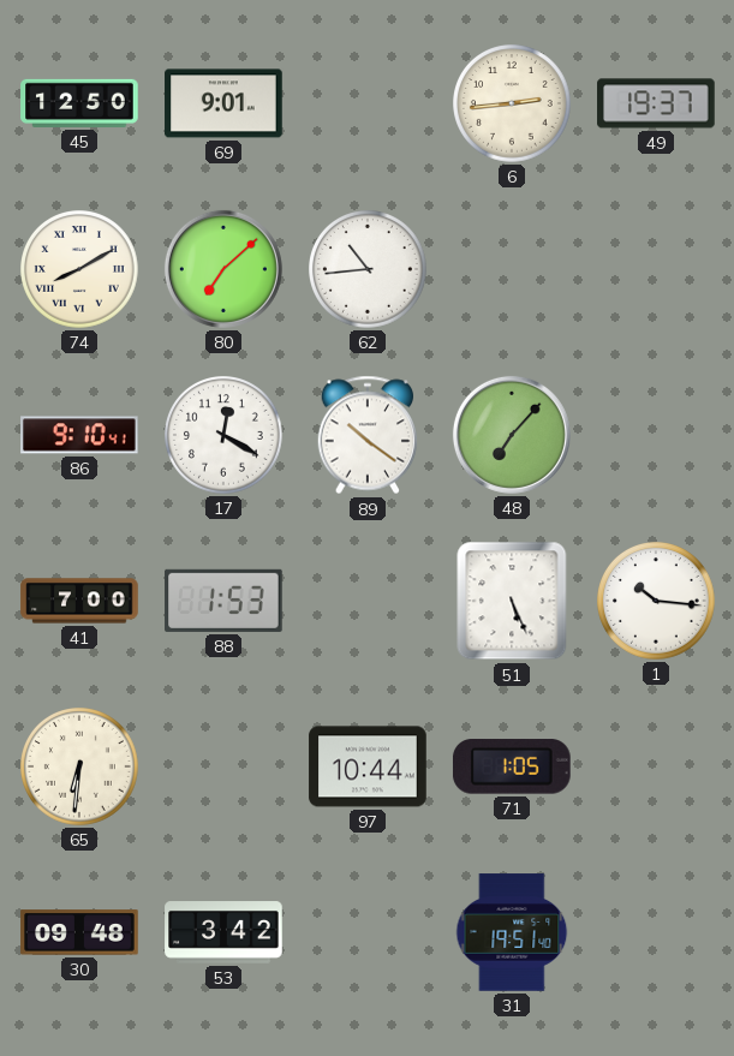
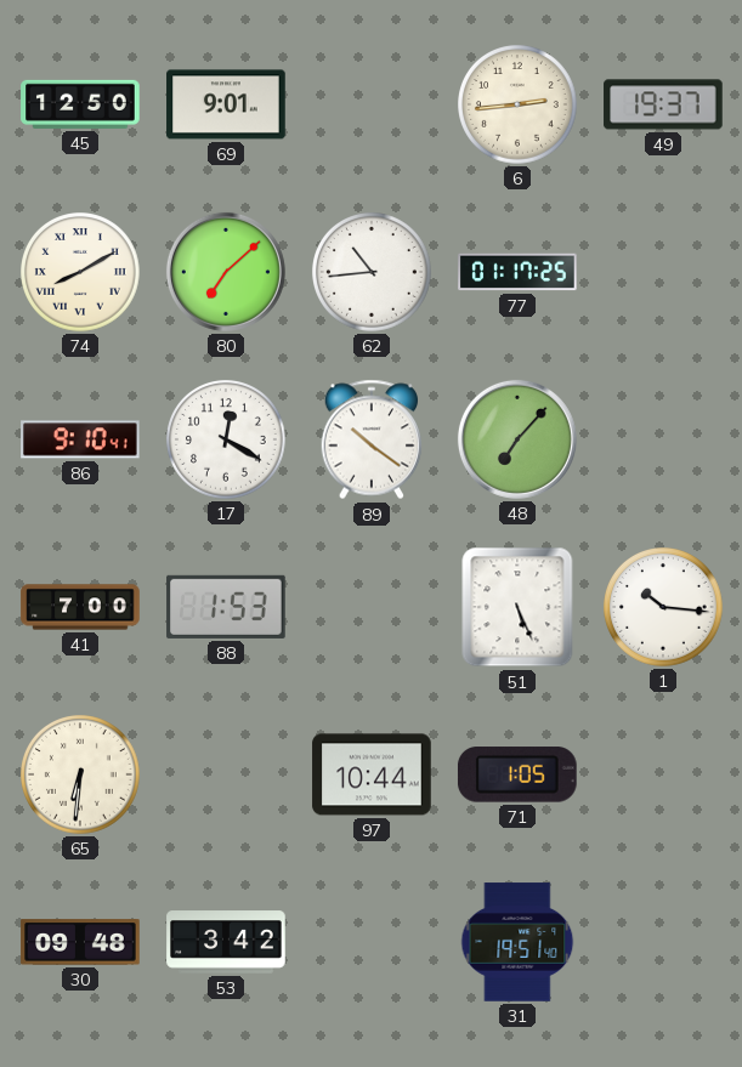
77: none -> 01:17
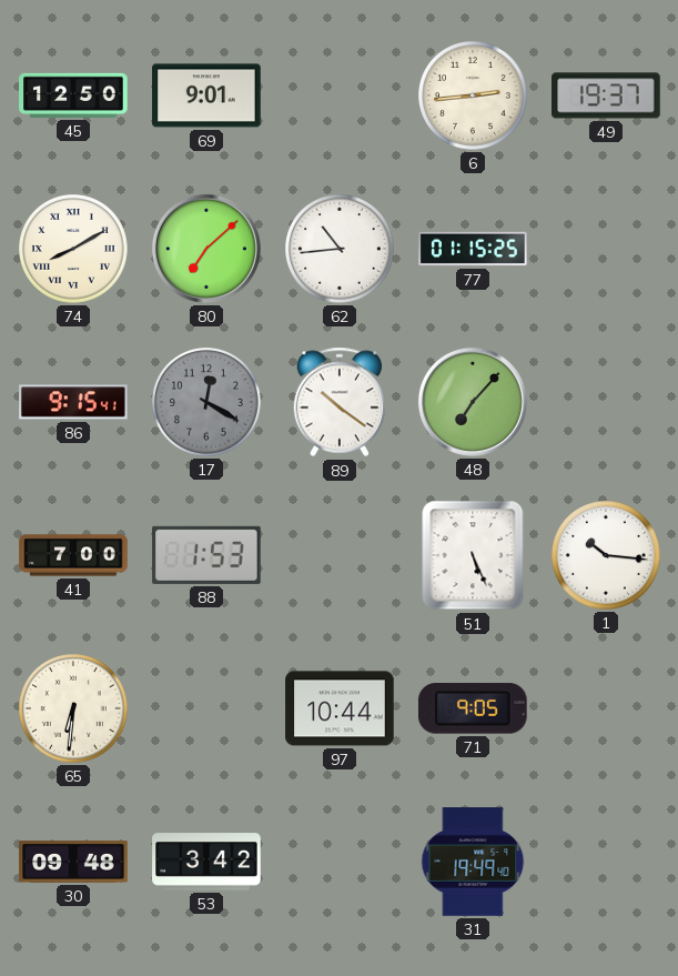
77: 01:17 -> 01:15
86: 9:10 -> 9:15
17 dial: white -> grey
71: 1:05 -> 9:05
31: 19:51 -> 19:49
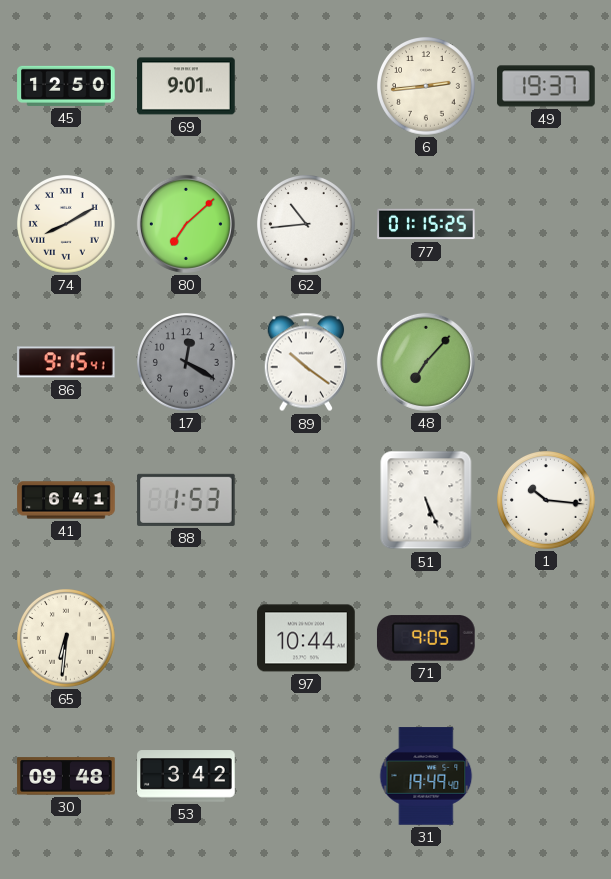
41: 7:00 -> 6:41
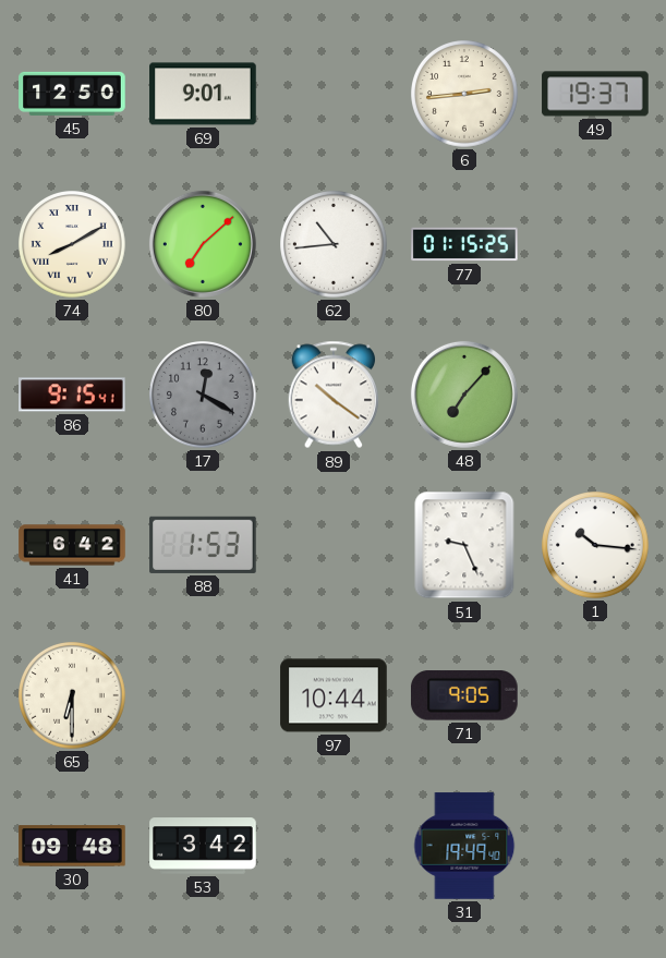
41: 6:41 -> 6:42
51: 5:26 -> 9:26
65: 6:31 -> 6:30
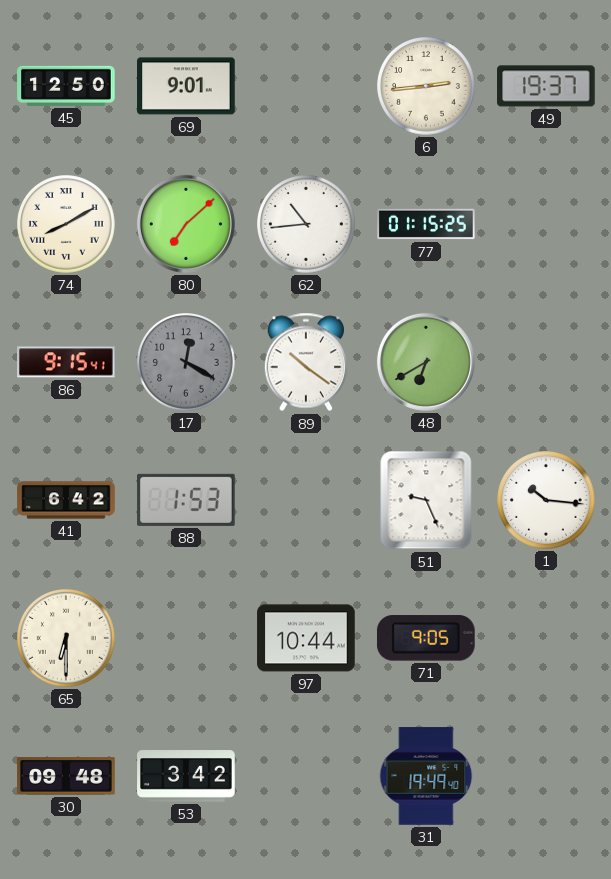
48: 7:07 -> 6:40
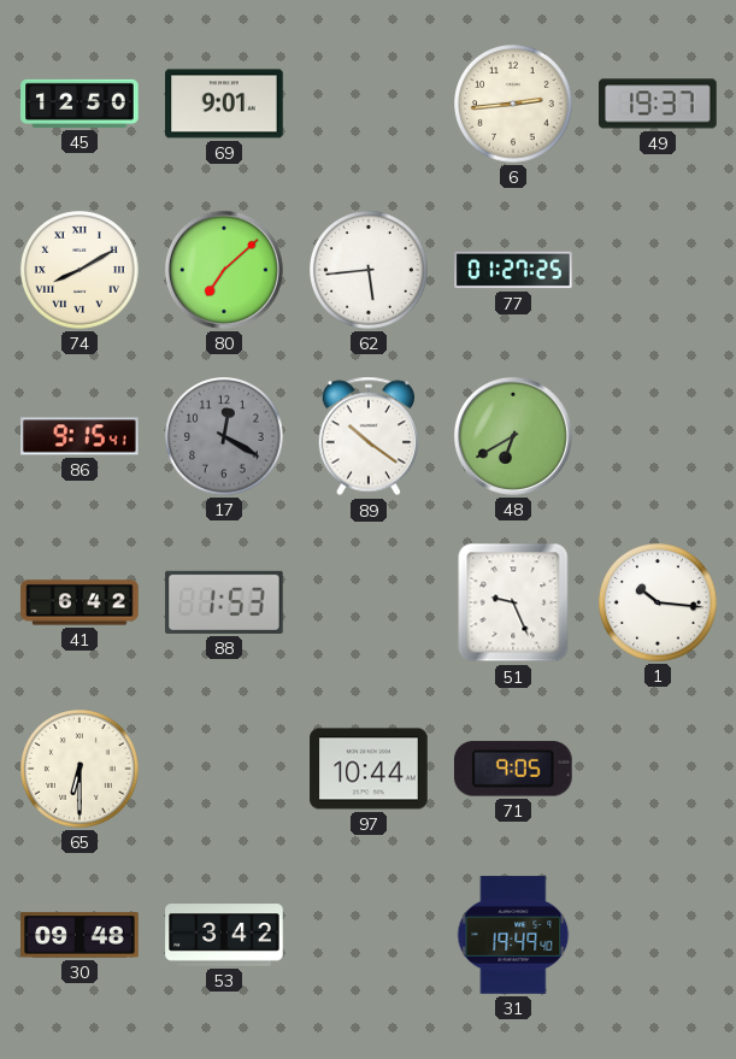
62: 10:44 -> 5:44
77: 01:15 -> 01:27
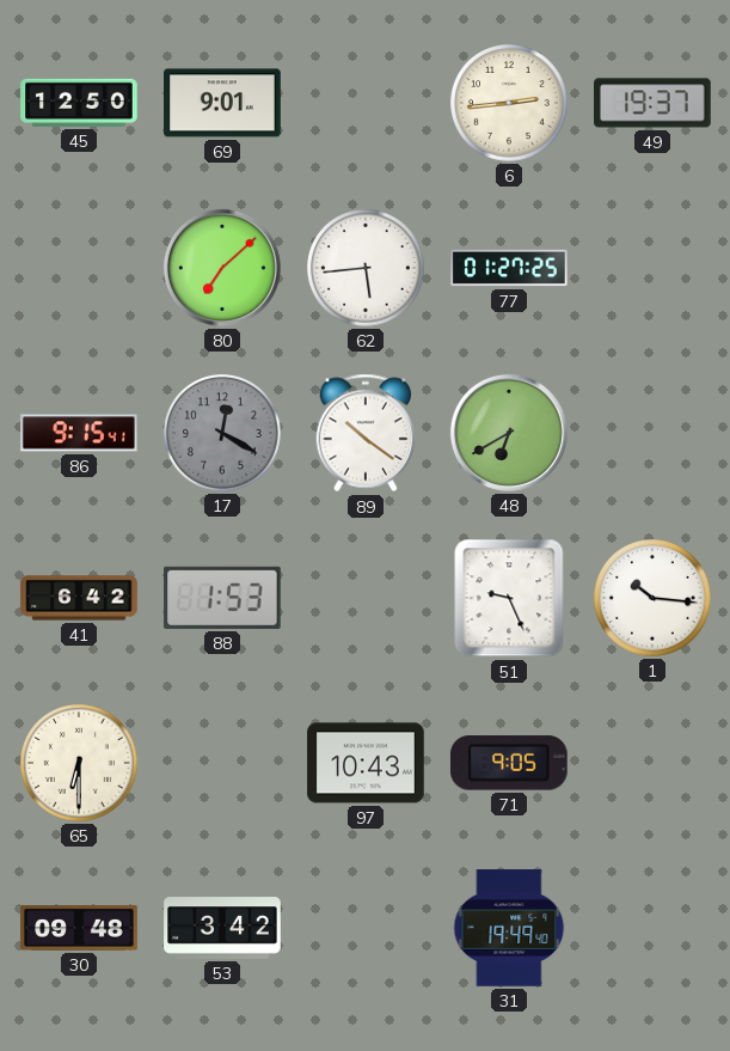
74: 8:10 -> none
97: 10:44 -> 10:43
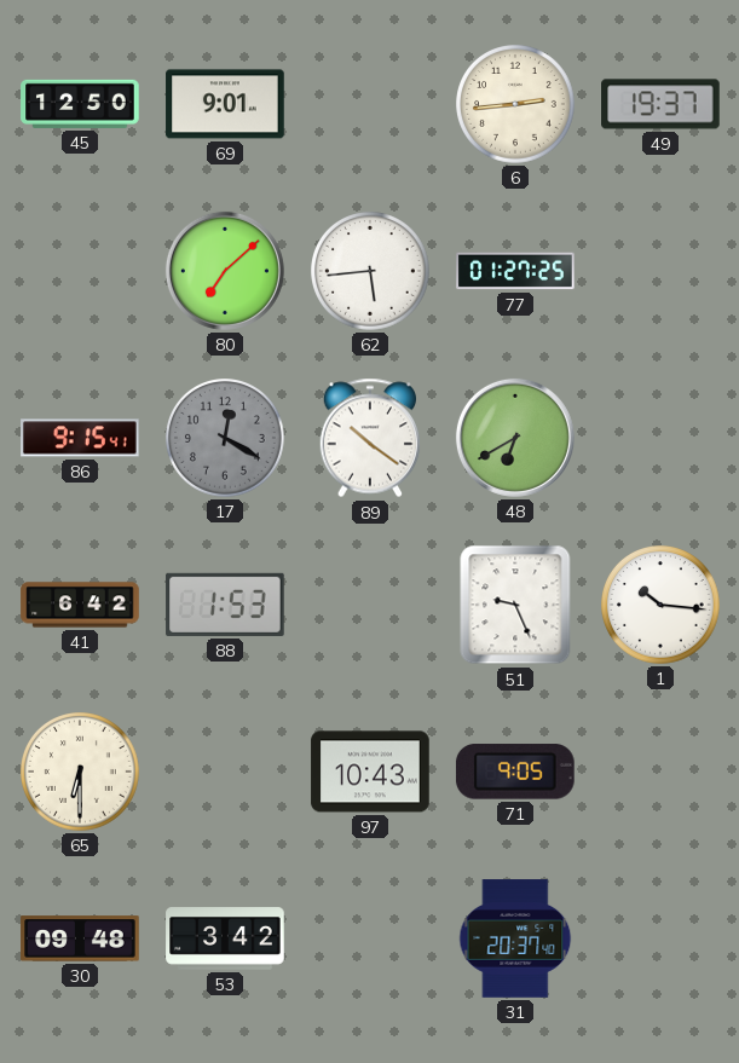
31: 19:49 -> 20:37
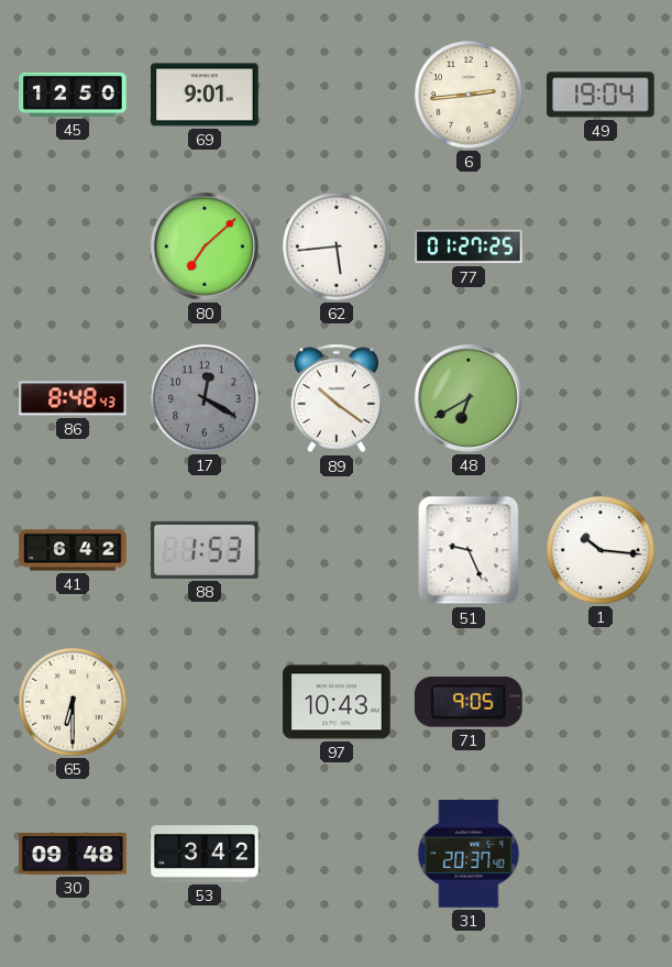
49: 19:37 -> 19:04
86: 9:15 -> 8:48
